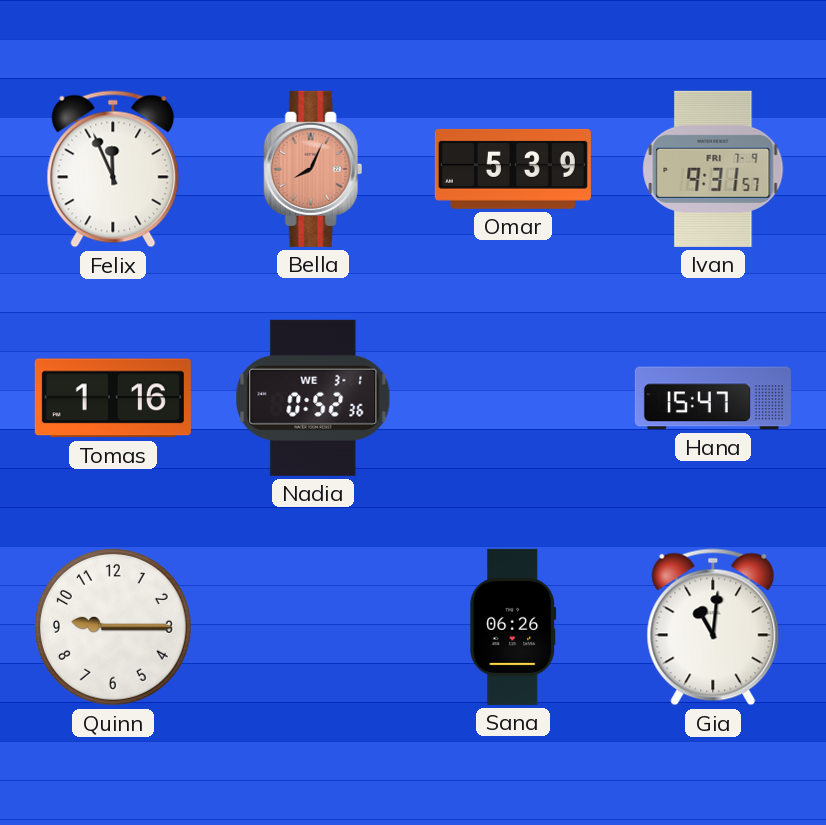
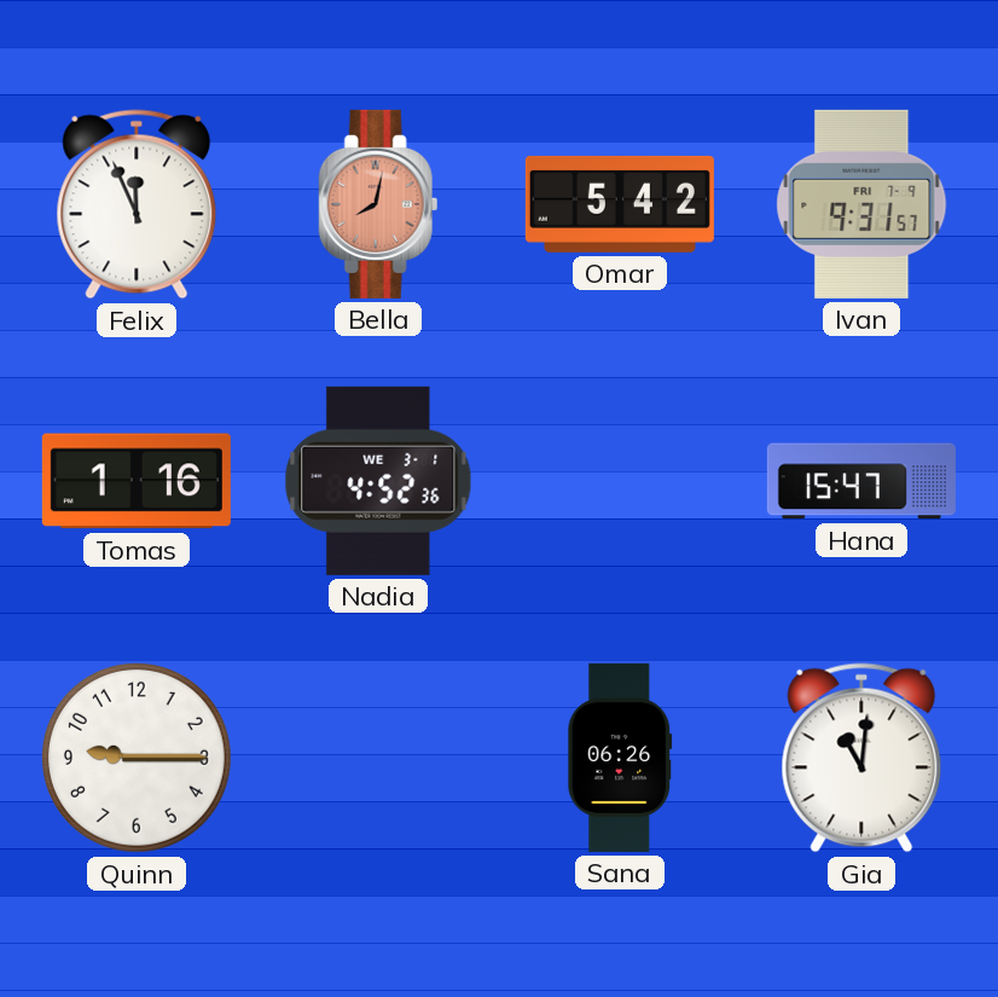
Bella: 8:04 -> 8:02
Omar: 5:39 -> 5:42
Nadia: 0:52 -> 4:52
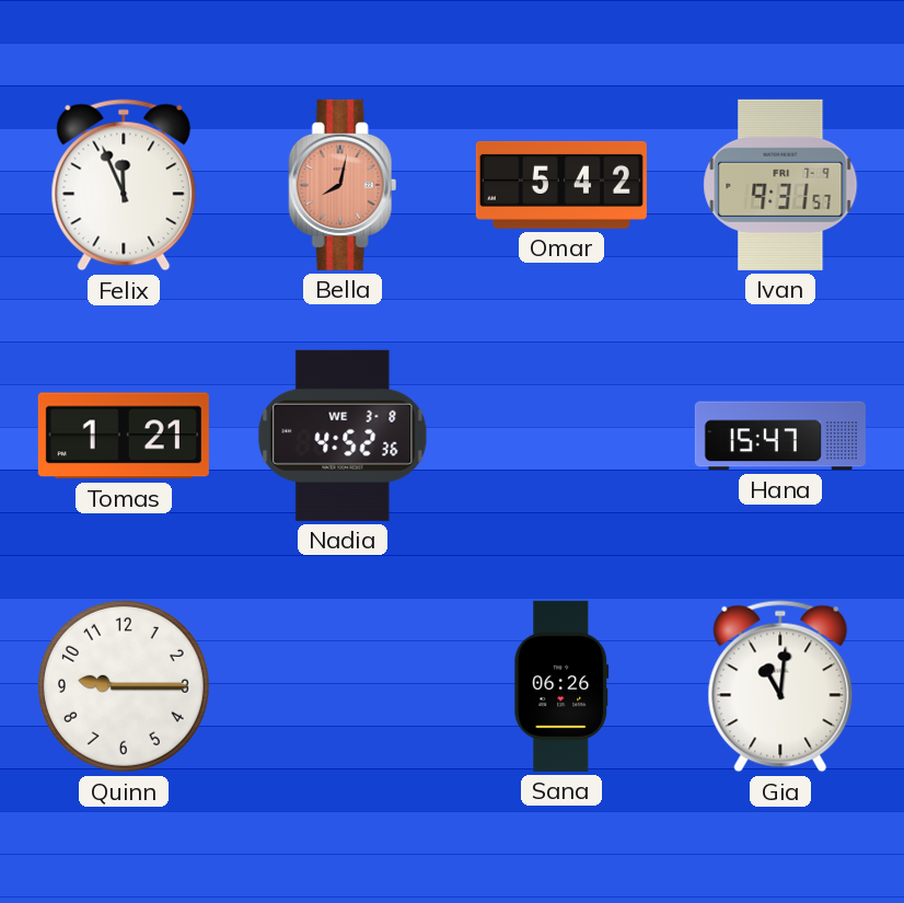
Tomas: 1:16 -> 1:21
Nadia date: WE 3-1 -> WE 3-8
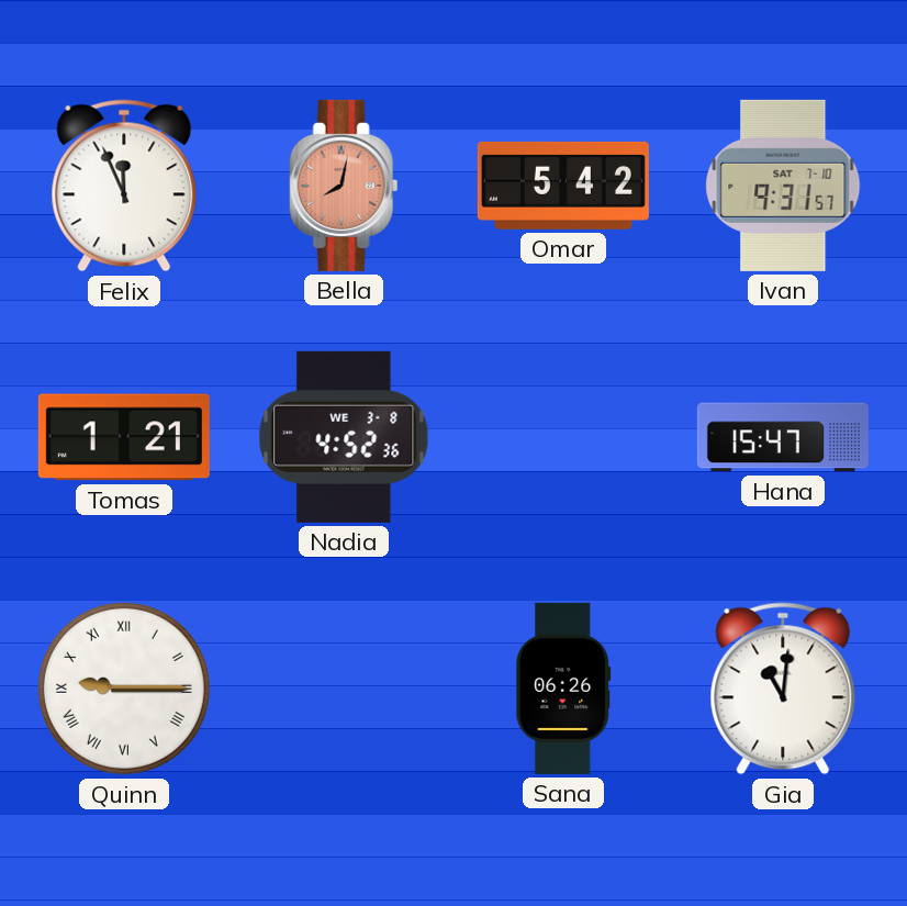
Ivan date: FRI 7-9 -> SAT 7-10
Quinn numerals: Arabic -> Roman
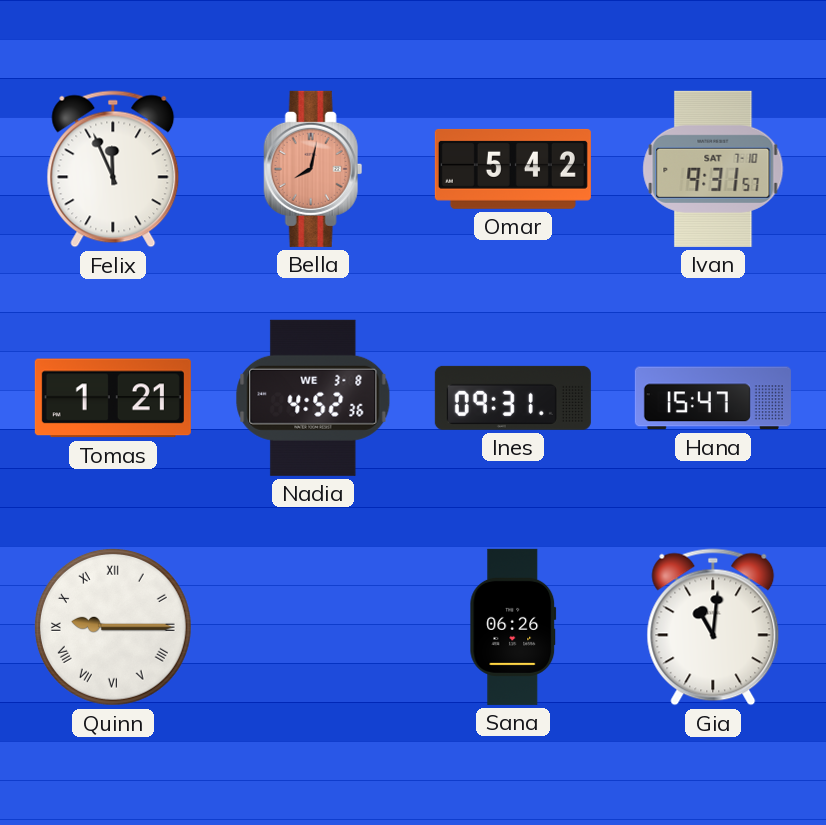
Ines: none -> 09:31
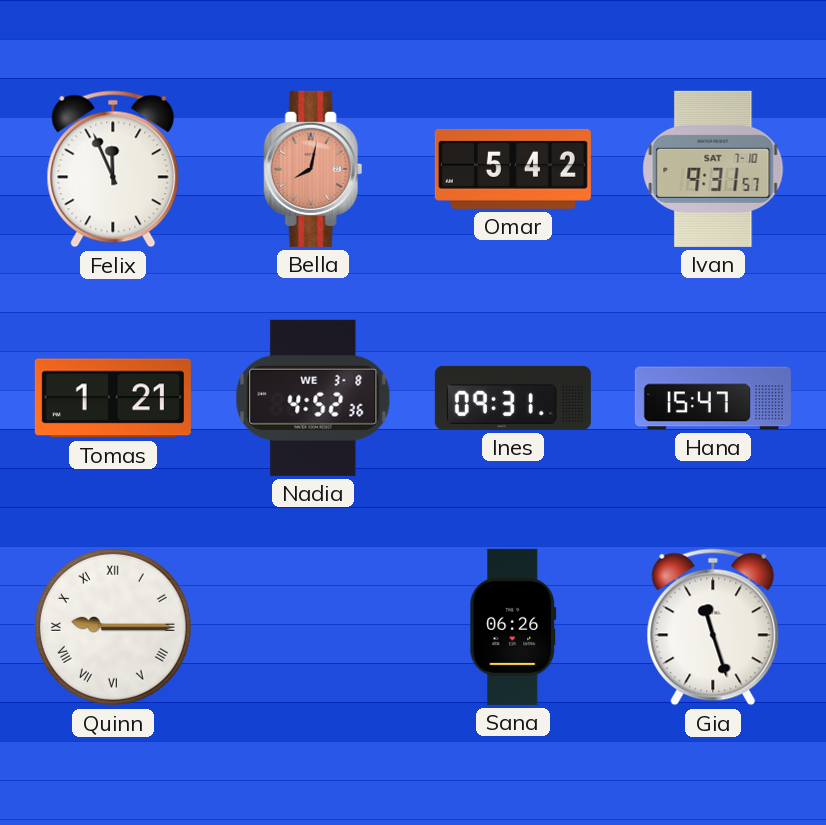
Gia: 11:01 -> 11:27
